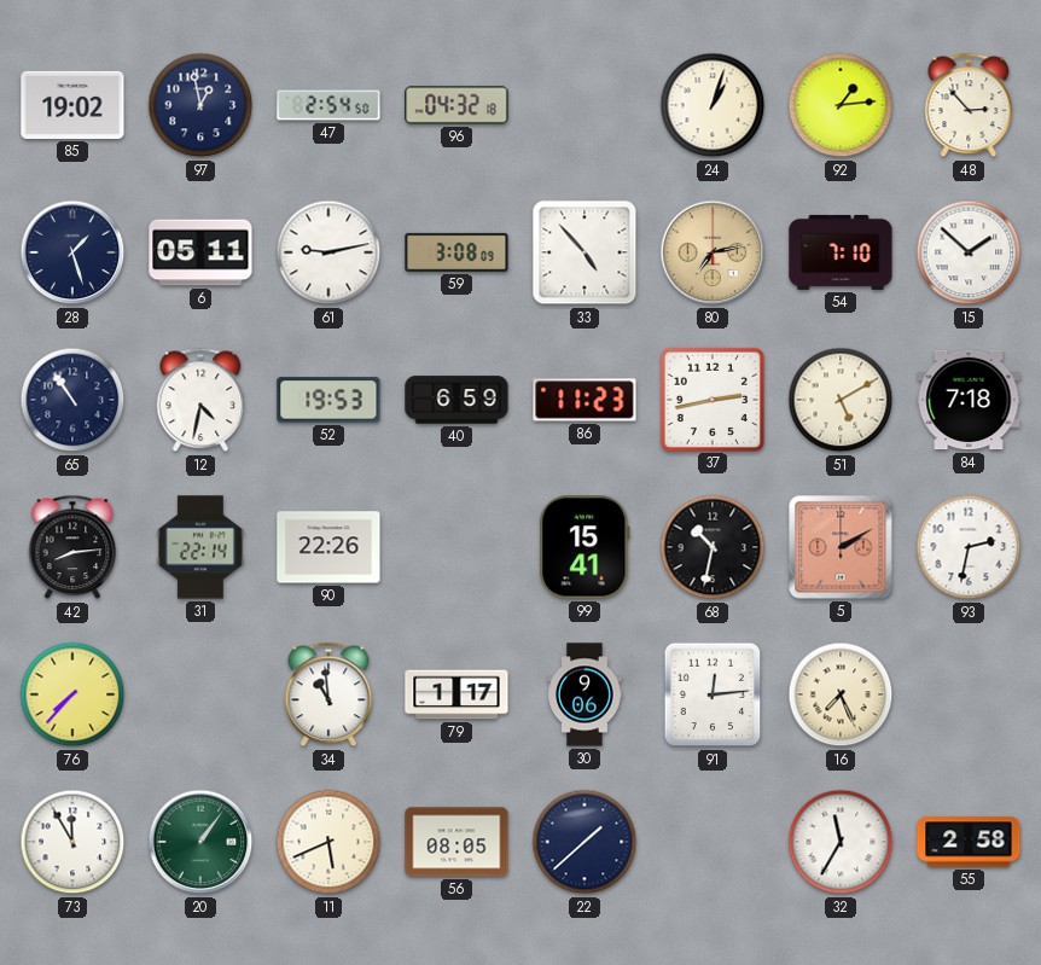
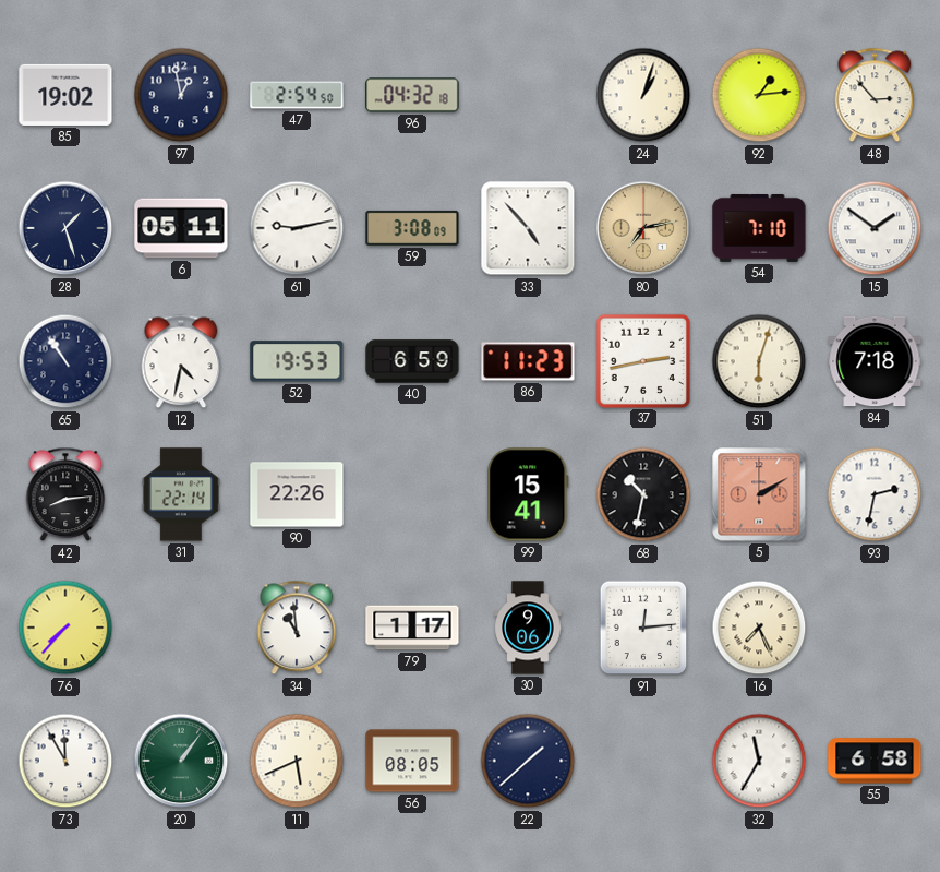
15: 1:52 -> 1:51
51: 5:10 -> 6:03
55: 2:58 -> 6:58
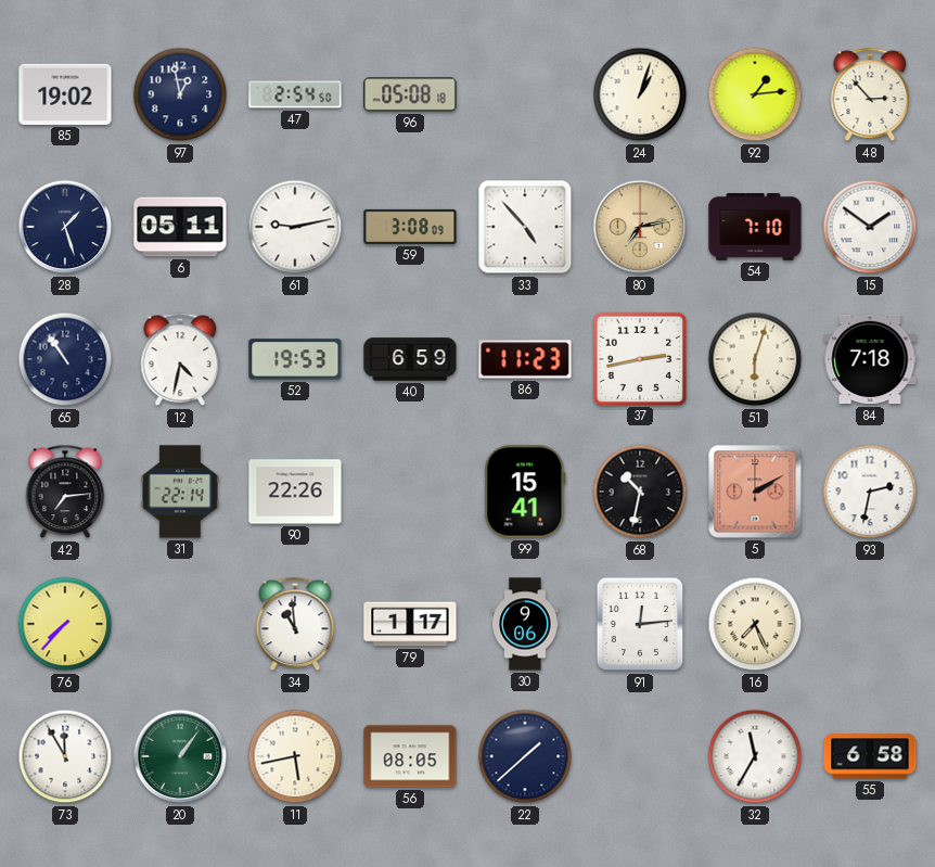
96: 04:32 -> 05:08
42: 8:14 -> 7:14
11: 5:41 -> 5:43
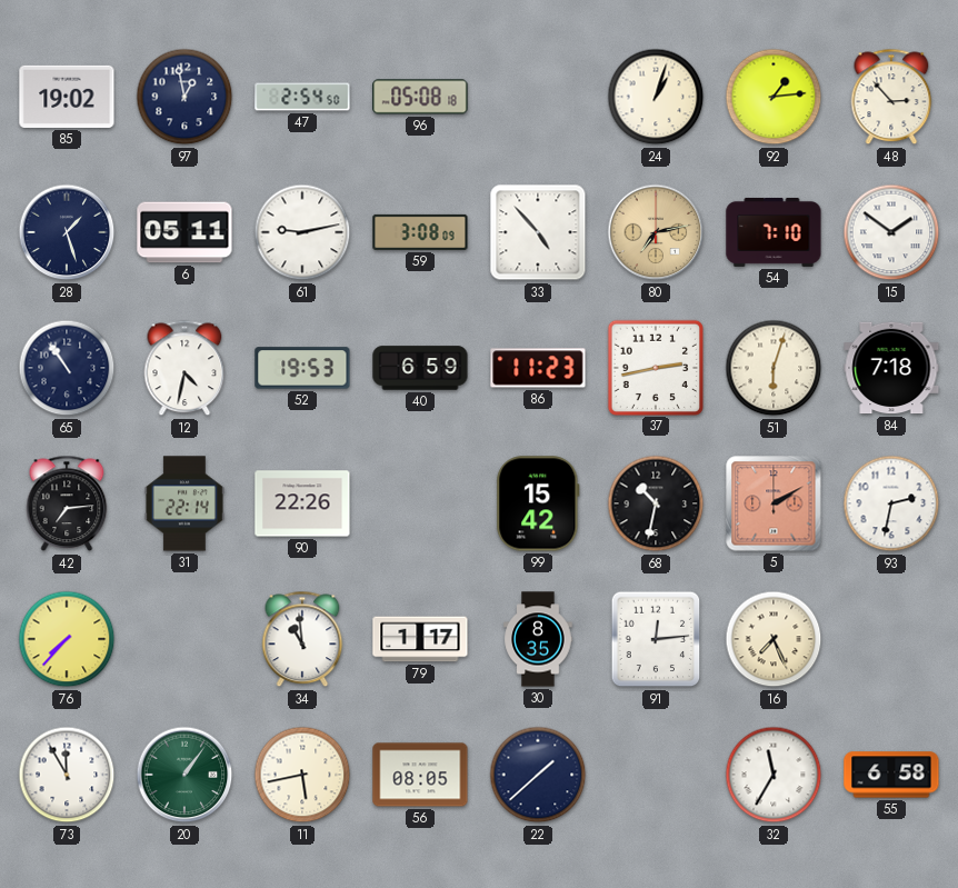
99: 15:41 -> 15:42
30: 9:06 -> 8:35
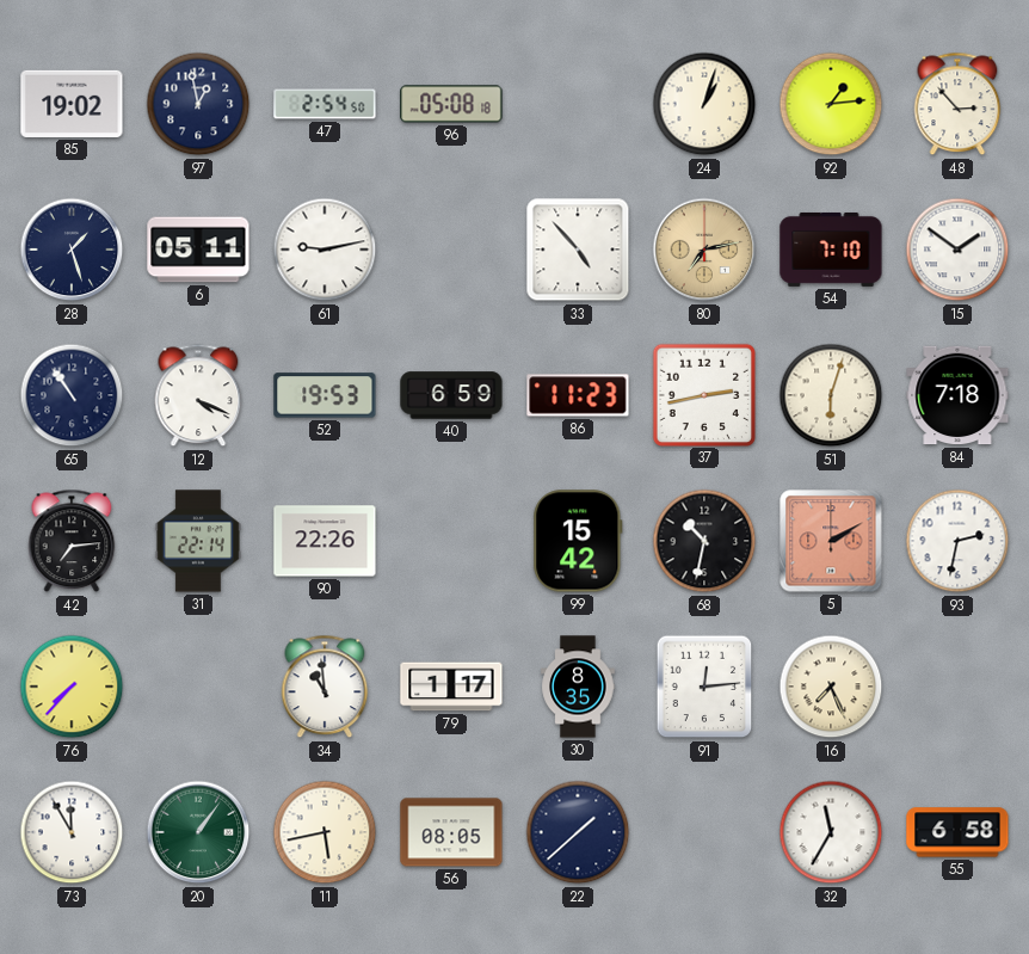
59: 3:08 -> none
12: 4:32 -> 4:19
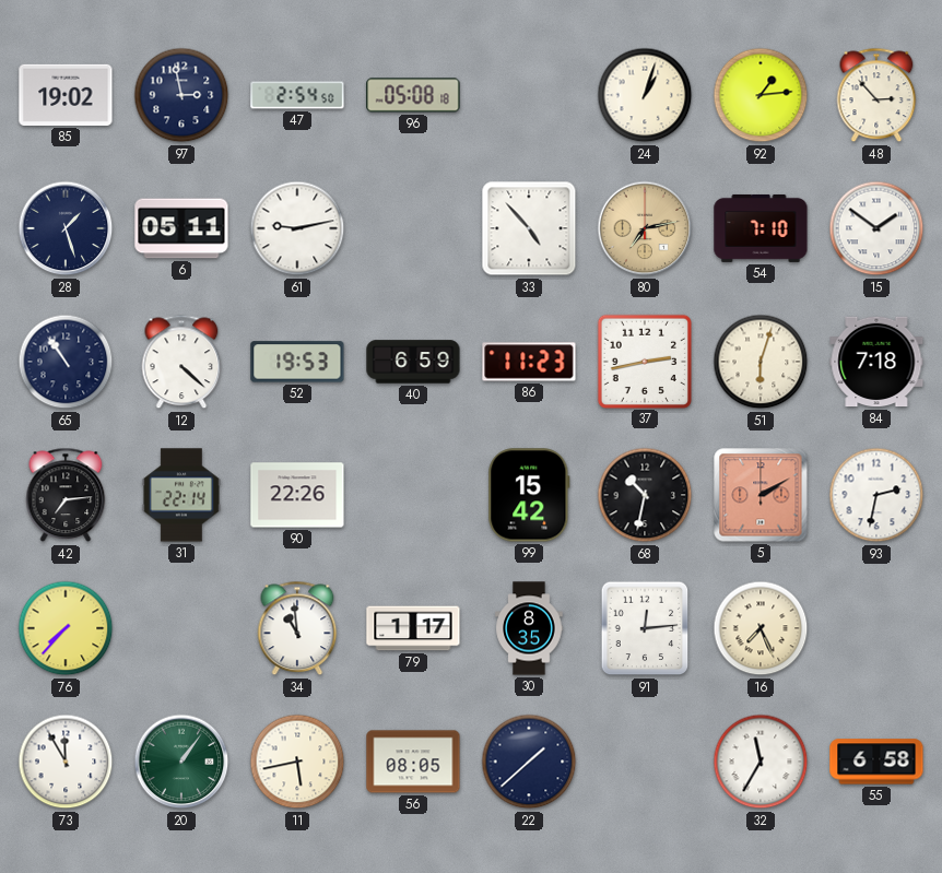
97: 12:58 -> 2:58
12: 4:19 -> 4:22
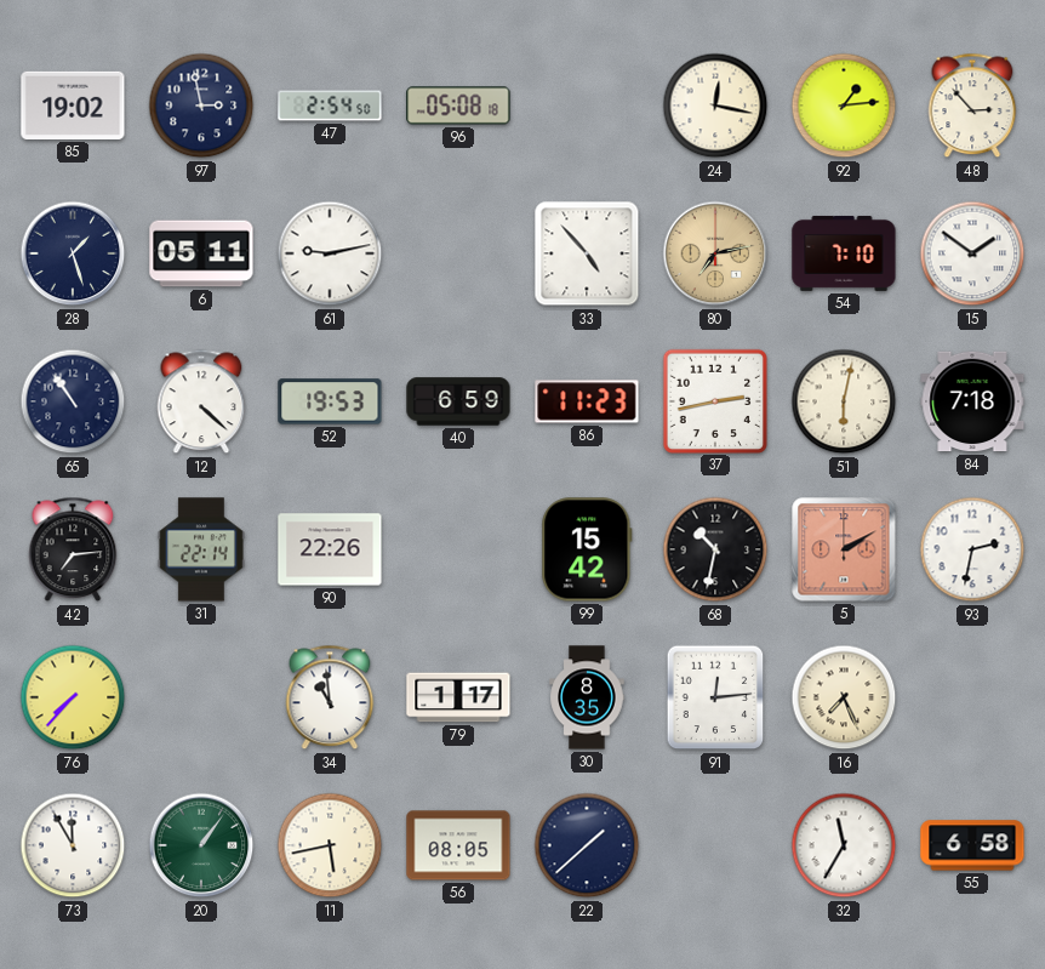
24: 1:03 -> 12:17
51: 6:03 -> 6:02
